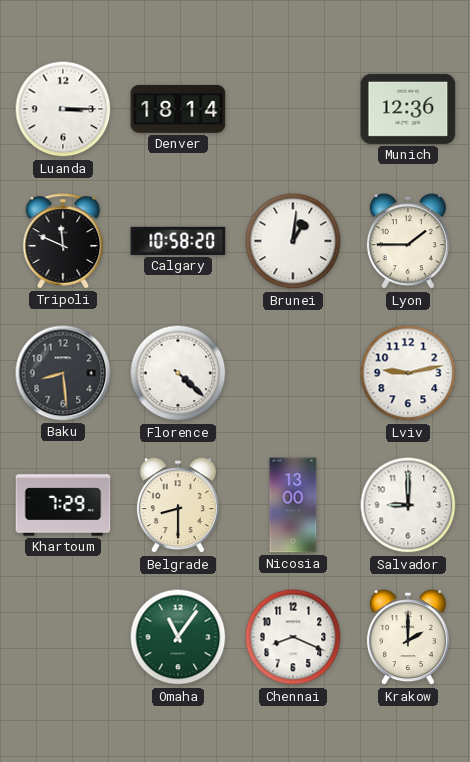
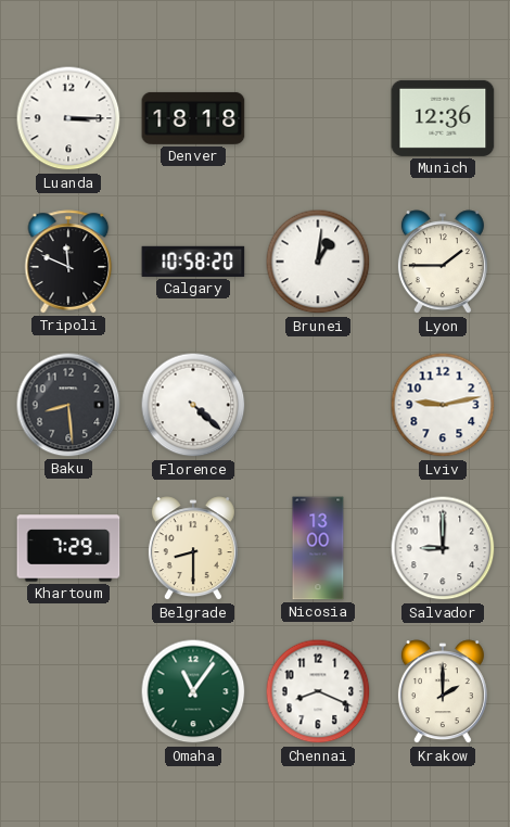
Denver: 18:14 -> 18:18
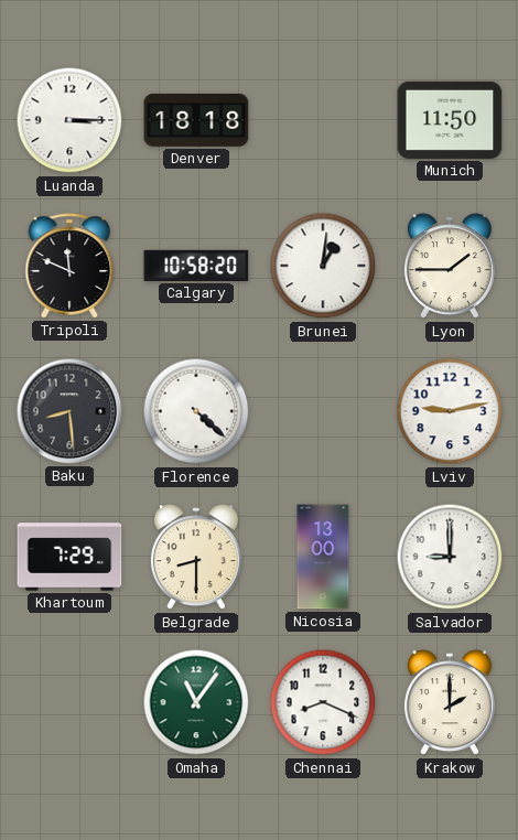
Munich: 12:36 -> 11:50
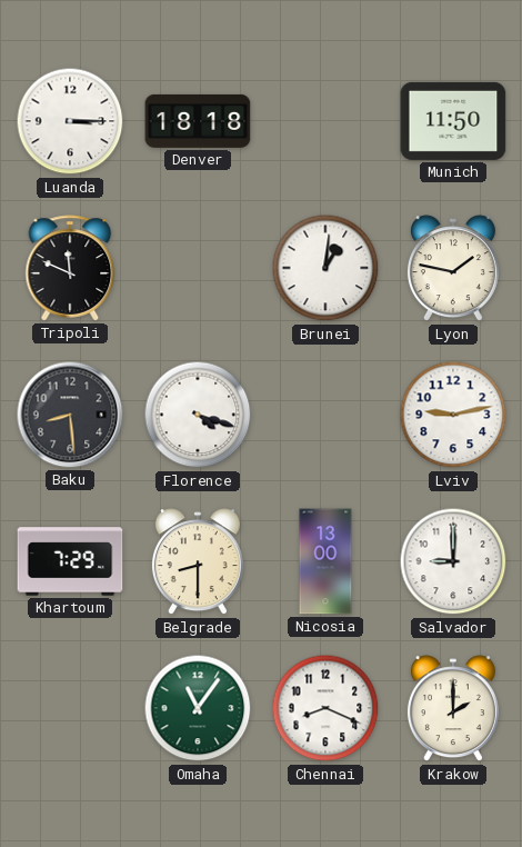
Calgary: 10:58 -> none
Lyon: 1:45 -> 1:47
Florence: 4:22 -> 4:18
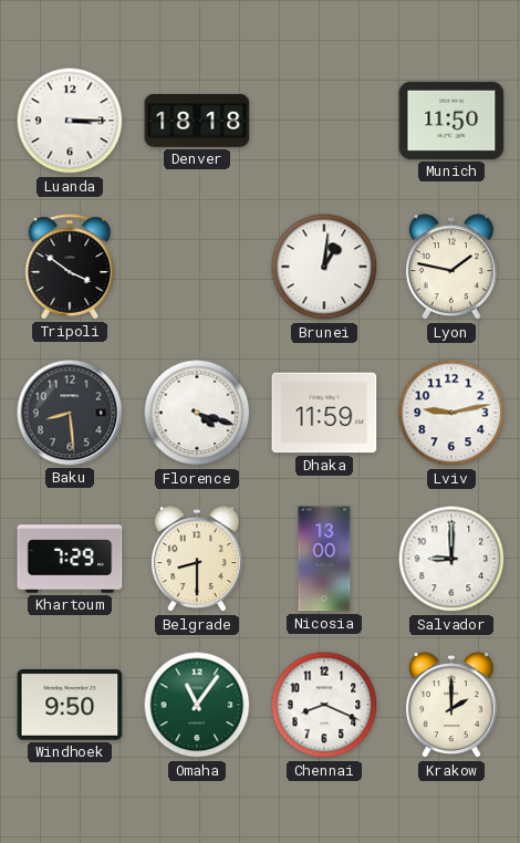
Tripoli: 11:49 -> 3:51
Dhaka: none -> 11:59
Windhoek: none -> 9:50
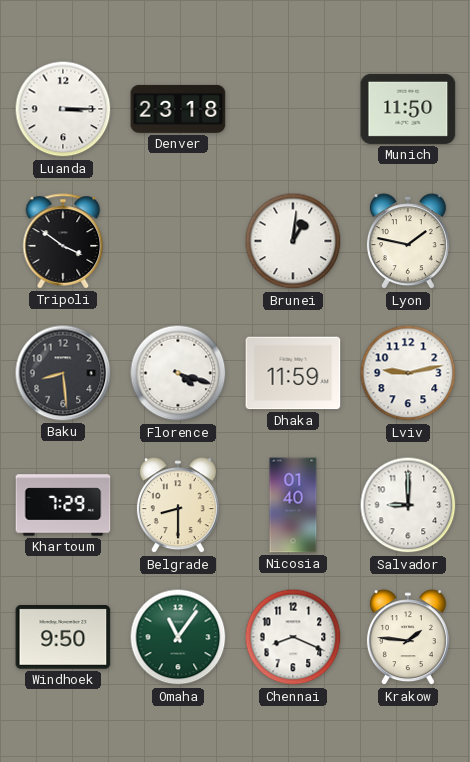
Denver: 18:18 -> 23:18
Nicosia: 13:00 -> 01:40
Krakow: 2:00 -> 1:46
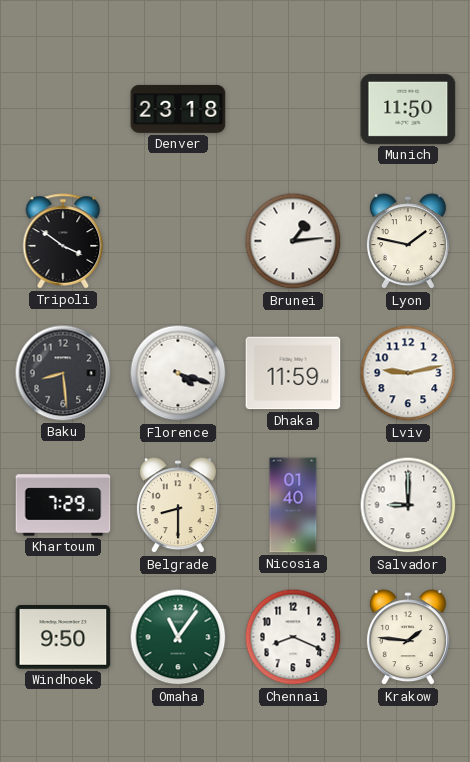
Luanda: 3:15 -> none
Brunei: 1:01 -> 1:14
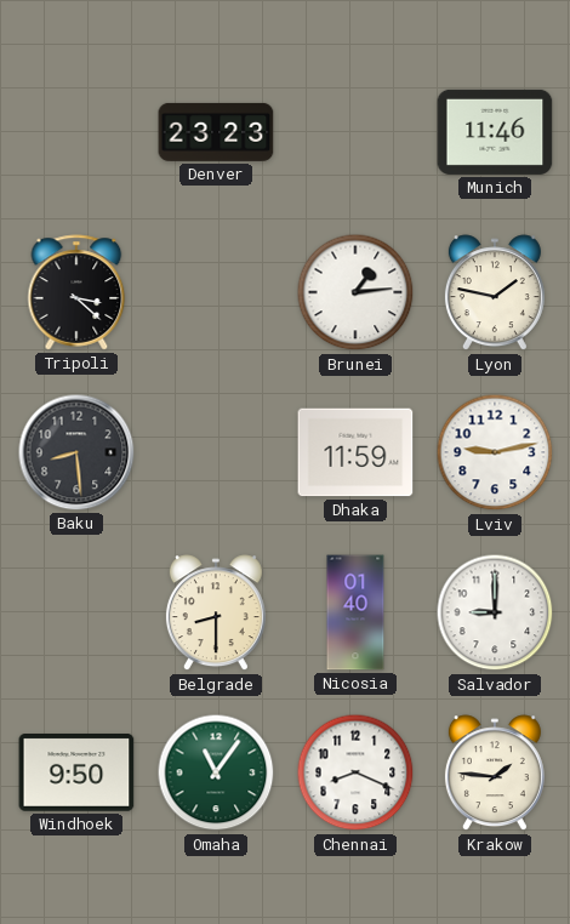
Denver: 23:18 -> 23:23
Munich: 11:50 -> 11:46
Tripoli: 3:51 -> 3:22
Florence: 4:18 -> none
Khartoum: 7:29 -> none
